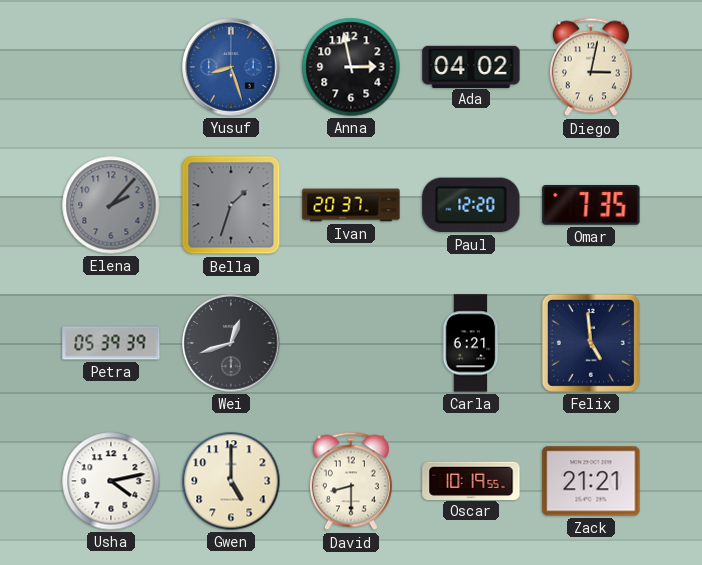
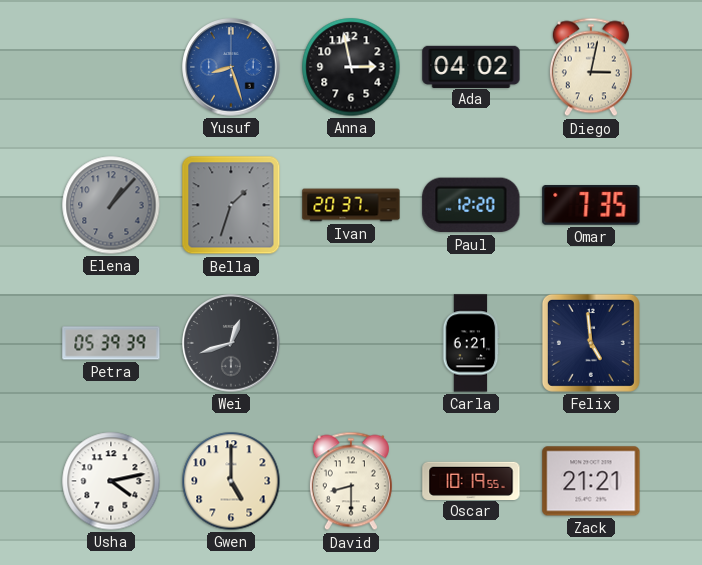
Elena: 2:07 -> 1:07
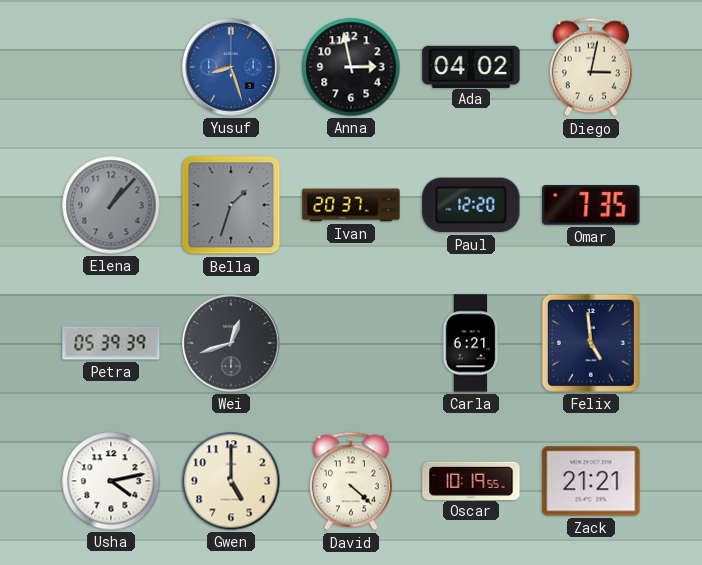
David: 8:30 -> 4:22
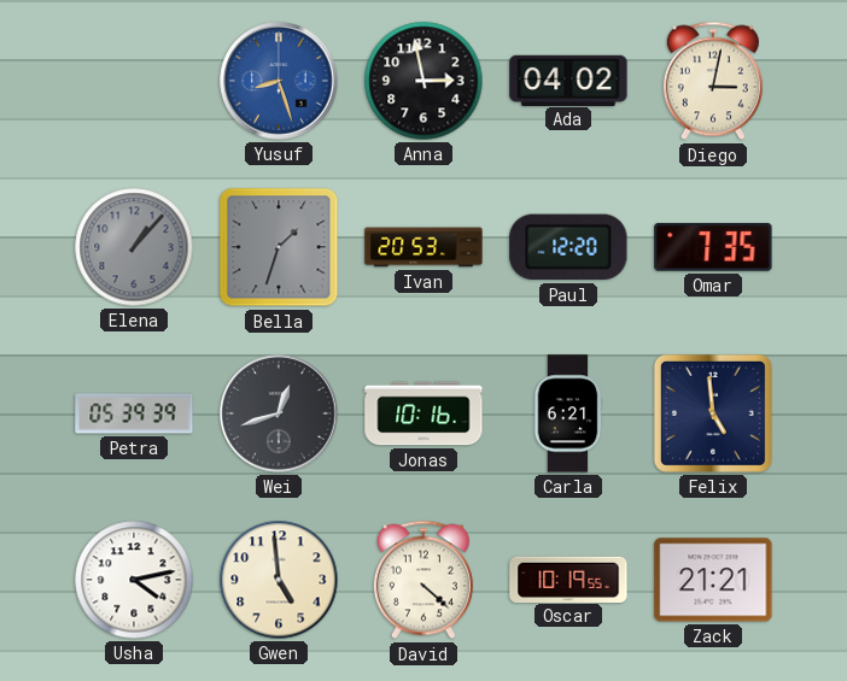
Ivan: 20:37 -> 20:53
Jonas: none -> 10:16
Gwen: 5:00 -> 4:59
